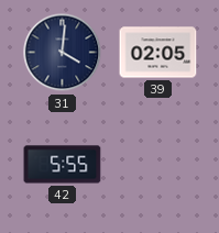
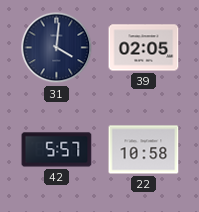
42: 5:55 -> 5:57
22: none -> 10:58
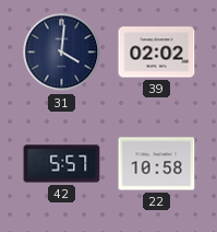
39: 02:05 -> 02:02
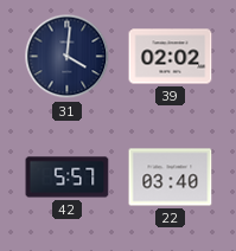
22: 10:58 -> 03:40
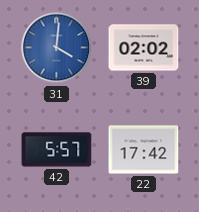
31 dial: navy -> blue
22: 03:40 -> 17:42
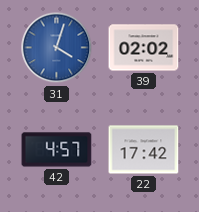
31: 4:01 -> 4:03
42: 5:57 -> 4:57
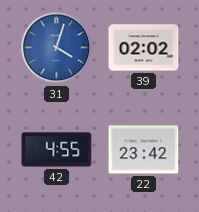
42: 4:57 -> 4:55
22: 17:42 -> 23:42
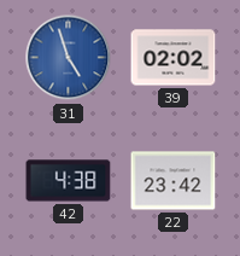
31: 4:03 -> 4:57
42: 4:55 -> 4:38
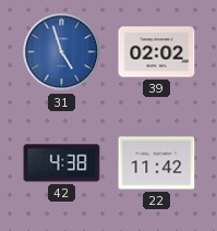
22: 23:42 -> 11:42
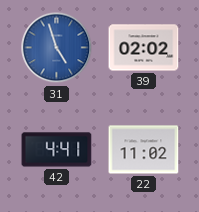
42: 4:38 -> 4:41
22: 11:42 -> 11:02
